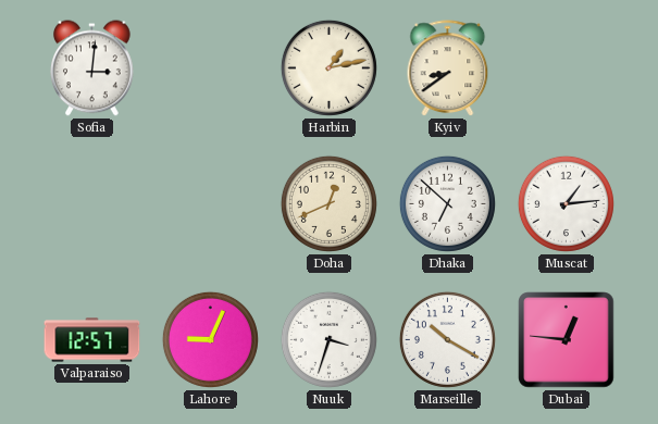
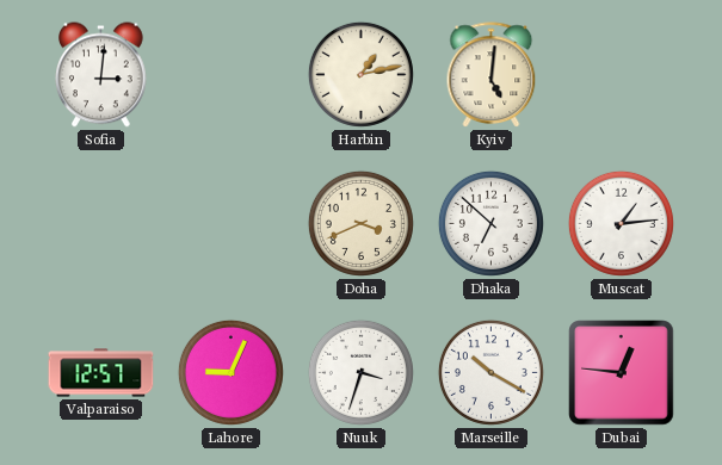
Kyiv: 8:39 -> 5:01
Doha: 12:41 -> 3:41
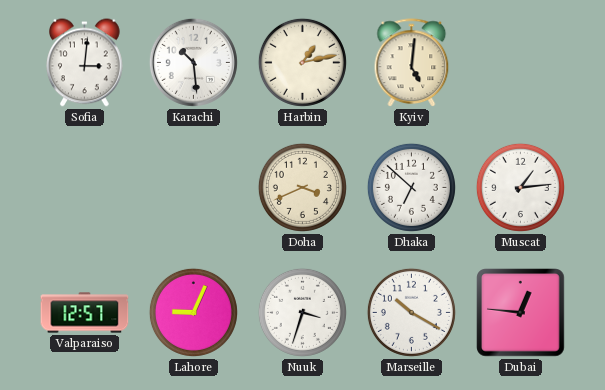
Karachi: none -> 10:29
